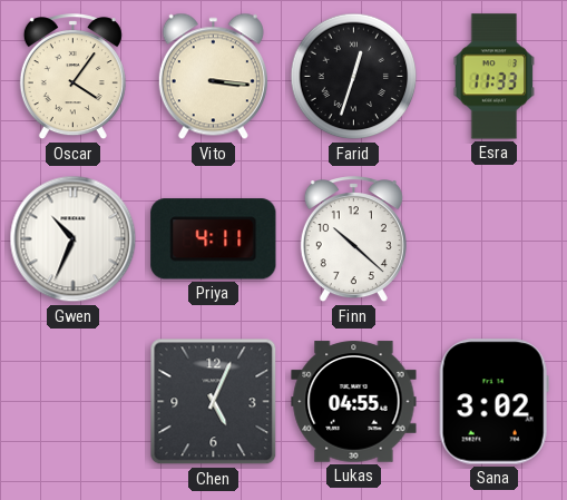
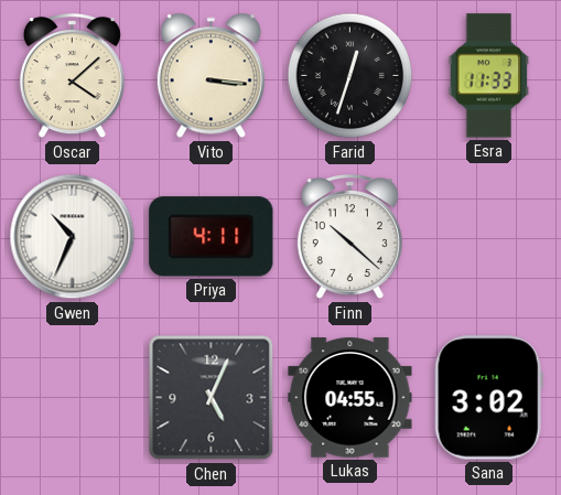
Oscar: 4:06 -> 4:08
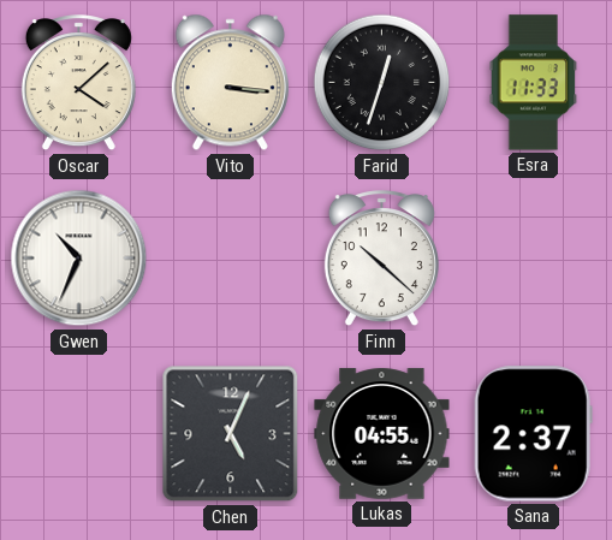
Priya: 4:11 -> none
Sana: 3:02 -> 2:37
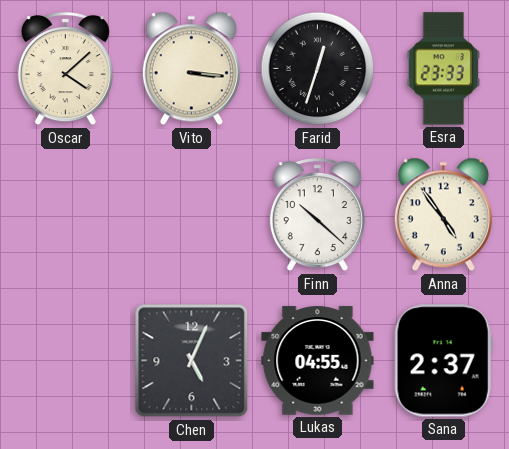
Esra: 11:33 -> 23:33
Gwen: 10:34 -> none
Anna: none -> 4:54
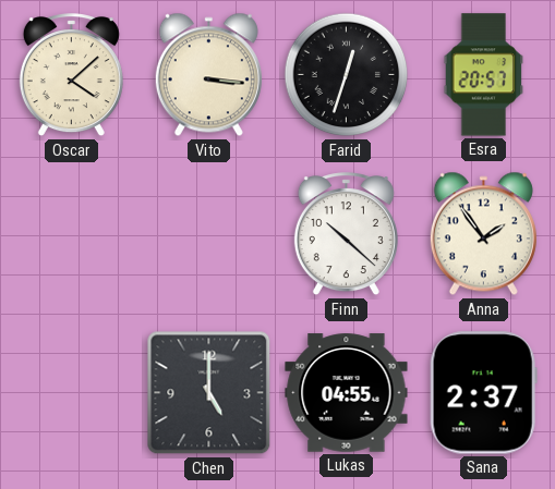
Esra: 23:33 -> 20:57
Anna: 4:54 -> 1:54
Chen: 5:04 -> 5:00
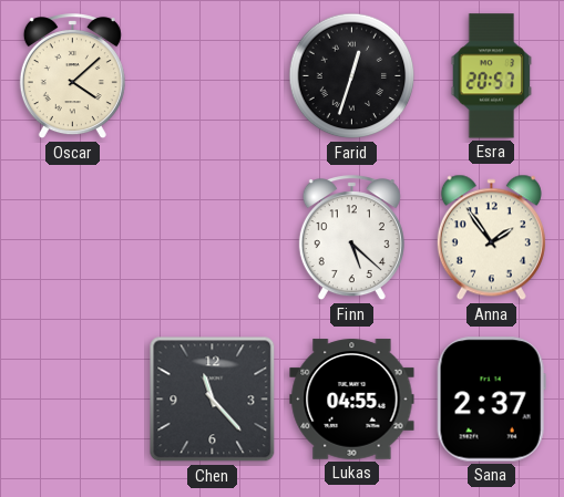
Vito: 3:16 -> none
Finn: 10:22 -> 5:22
Chen: 5:00 -> 11:23
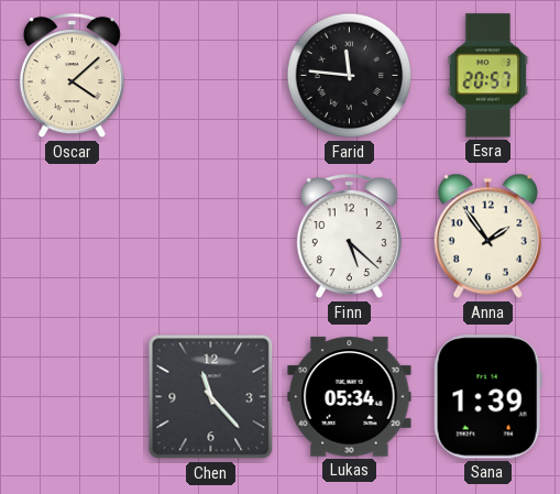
Farid: 12:33 -> 11:46
Lukas: 04:55 -> 05:34
Sana: 2:37 -> 1:39
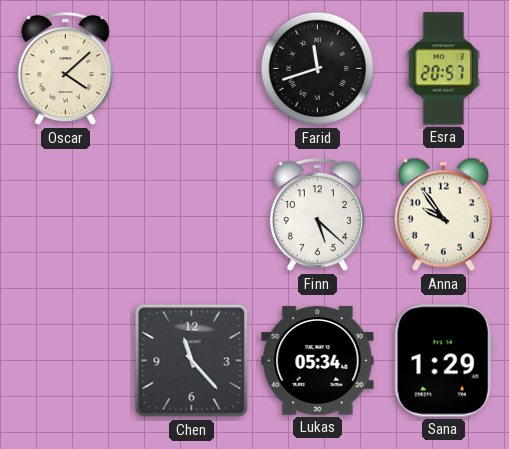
Farid: 11:46 -> 11:42
Anna: 1:54 -> 9:54
Sana: 1:39 -> 1:29
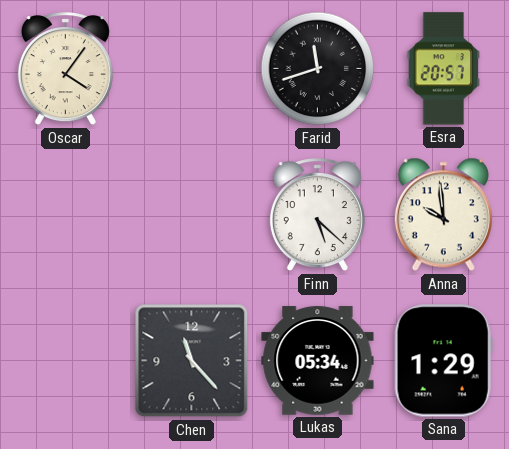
Oscar: 4:08 -> 4:06
Anna: 9:54 -> 9:59
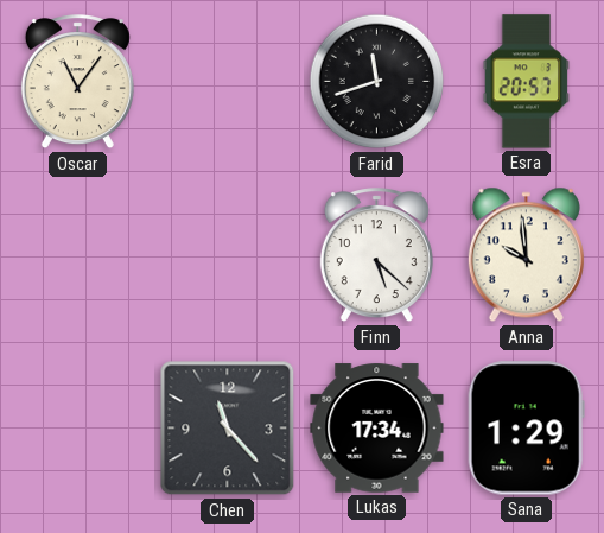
Oscar: 4:06 -> 11:06
Lukas: 05:34 -> 17:34
